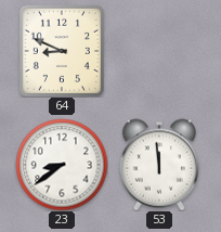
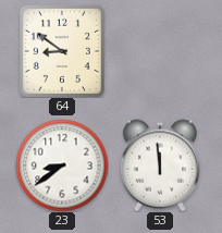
64: 8:49 -> 8:51
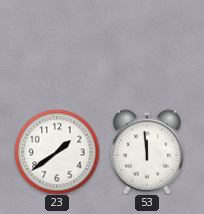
64: 8:51 -> none
23: 8:39 -> 1:39
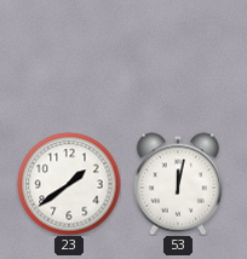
53: 11:59 -> 12:02
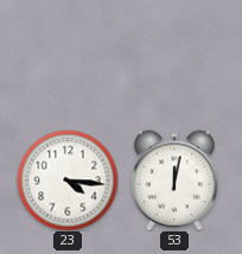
23: 1:39 -> 4:16
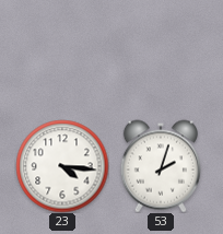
53: 12:02 -> 2:03
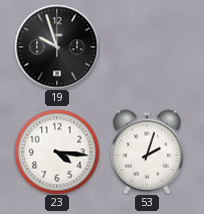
19: none -> 9:57
